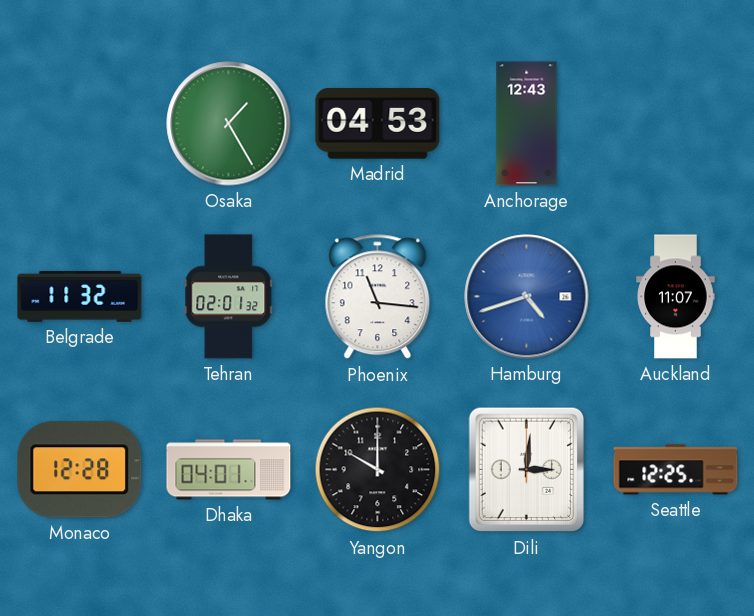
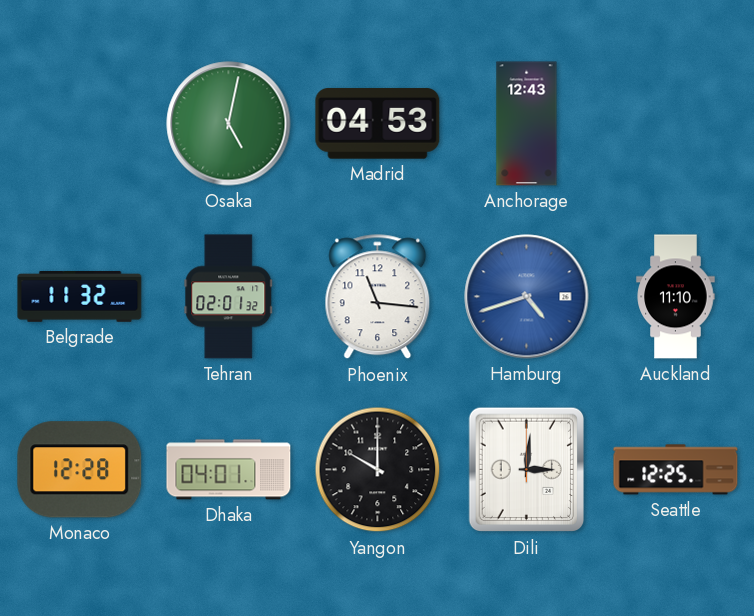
Osaka: 1:25 -> 5:02
Auckland: 11:07 -> 11:10
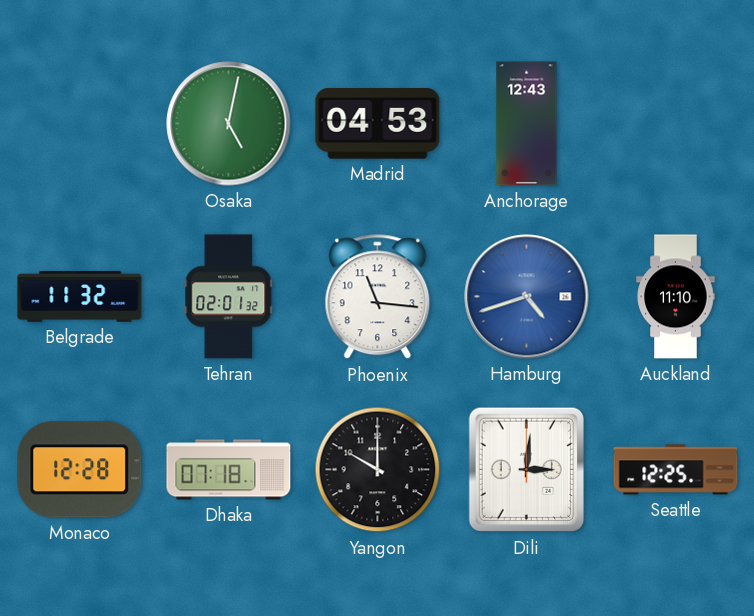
Dhaka: 04:01 -> 07:18
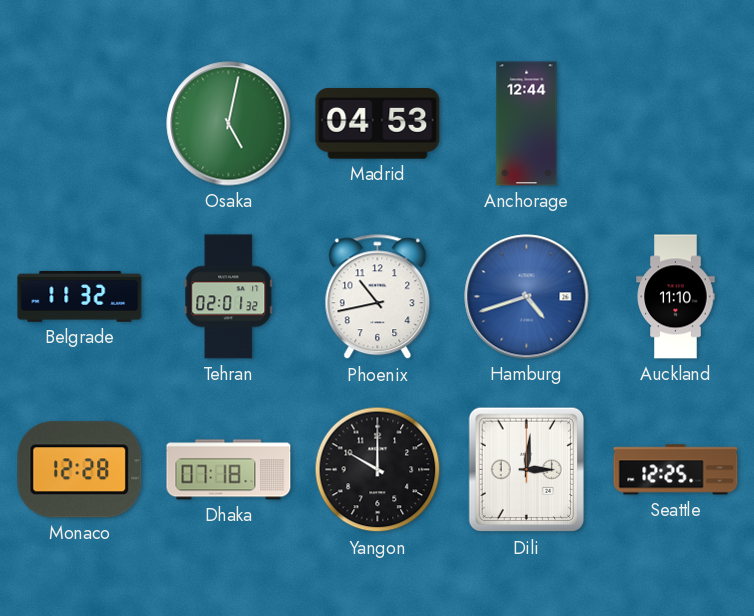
Anchorage: 12:43 -> 12:44
Phoenix: 11:16 -> 10:43
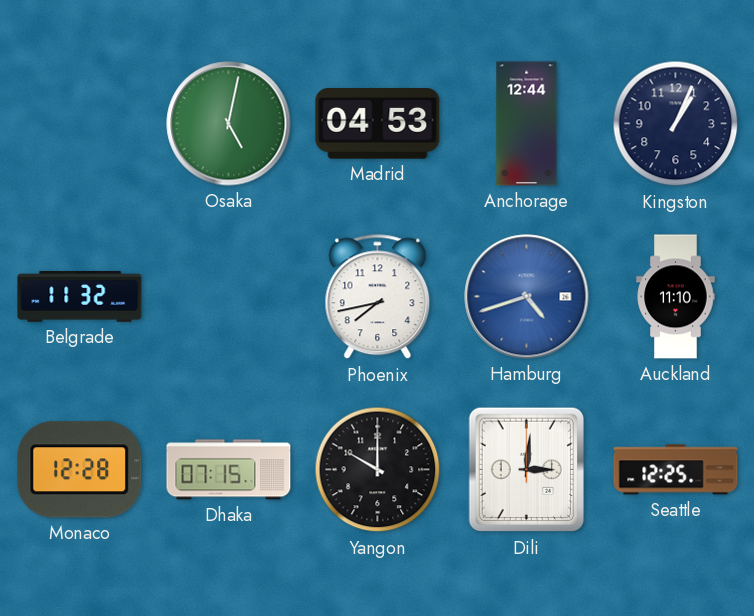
Kingston: none -> 1:04
Tehran: 02:01 -> none
Phoenix: 10:43 -> 7:43
Dhaka: 07:18 -> 07:15
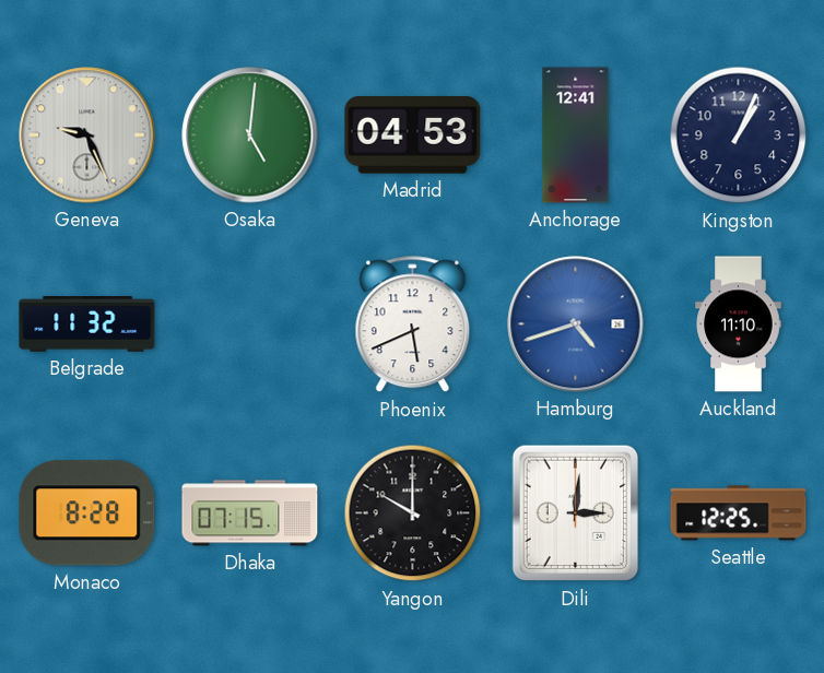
Geneva: none -> 9:26
Osaka: 5:02 -> 5:01
Anchorage: 12:44 -> 12:41
Phoenix: 7:43 -> 5:41
Monaco: 12:28 -> 8:28
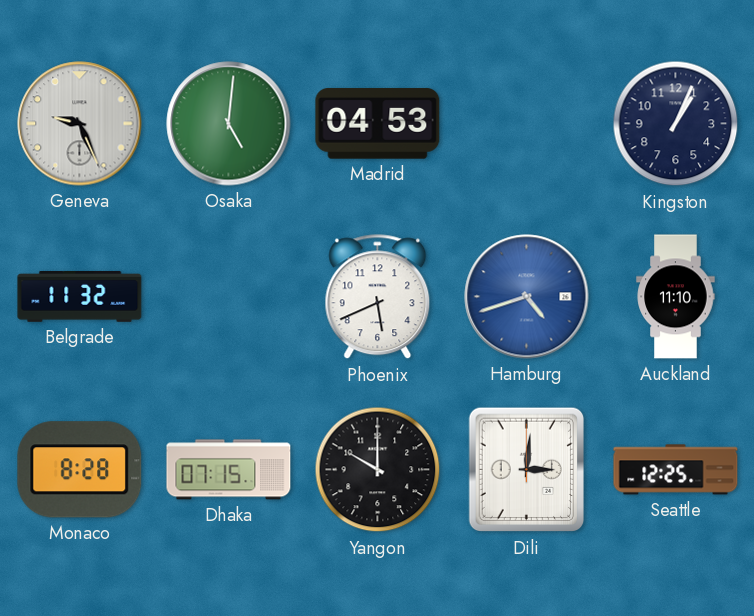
Anchorage: 12:41 -> none
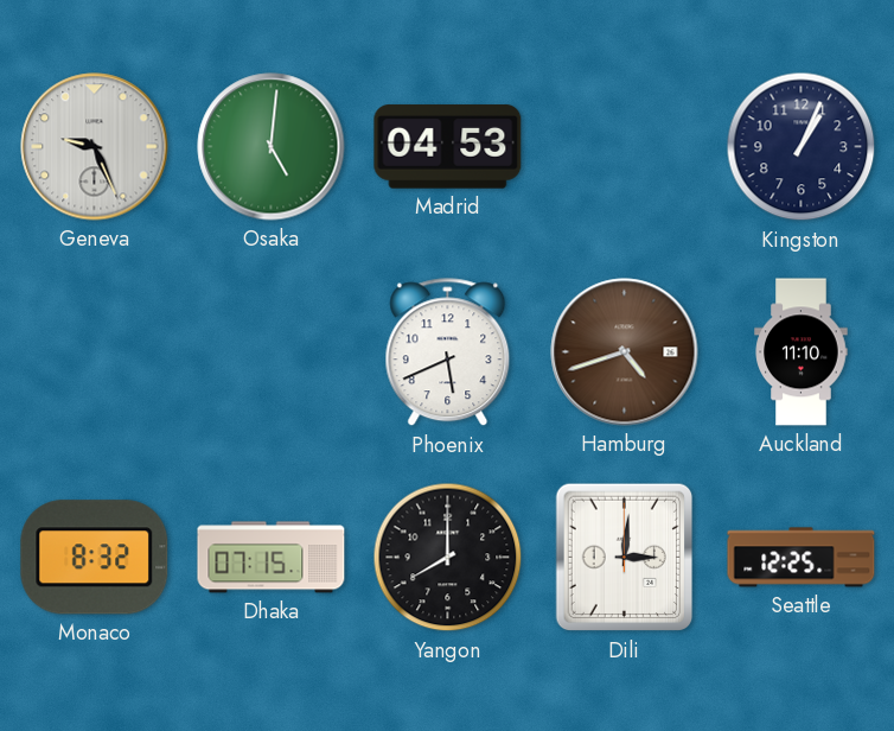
Belgrade: 11:32 -> none
Hamburg dial: blue -> brown
Monaco: 8:28 -> 8:32
Yangon: 10:00 -> 8:00
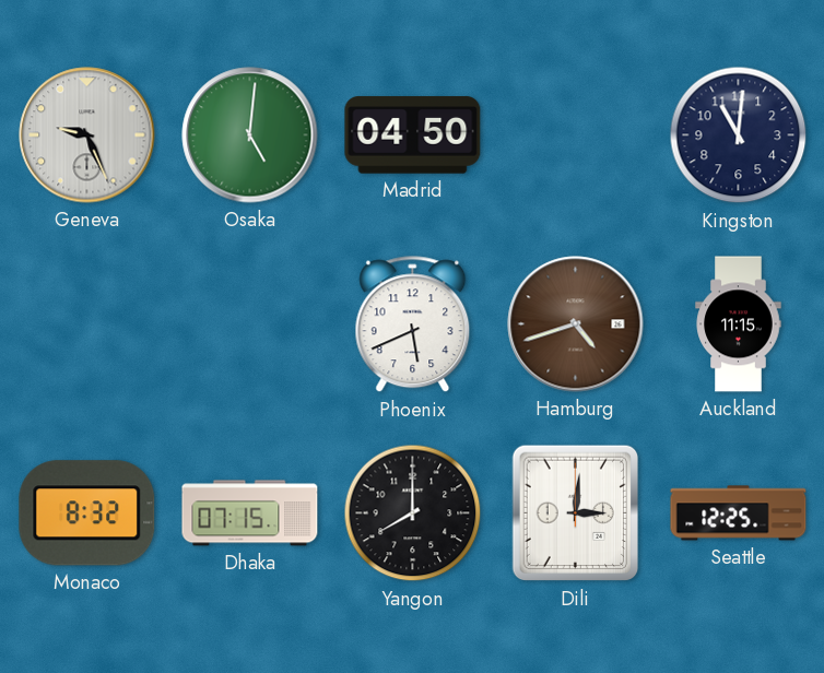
Madrid: 04:53 -> 04:50
Kingston: 1:04 -> 11:01
Auckland: 11:10 -> 11:15
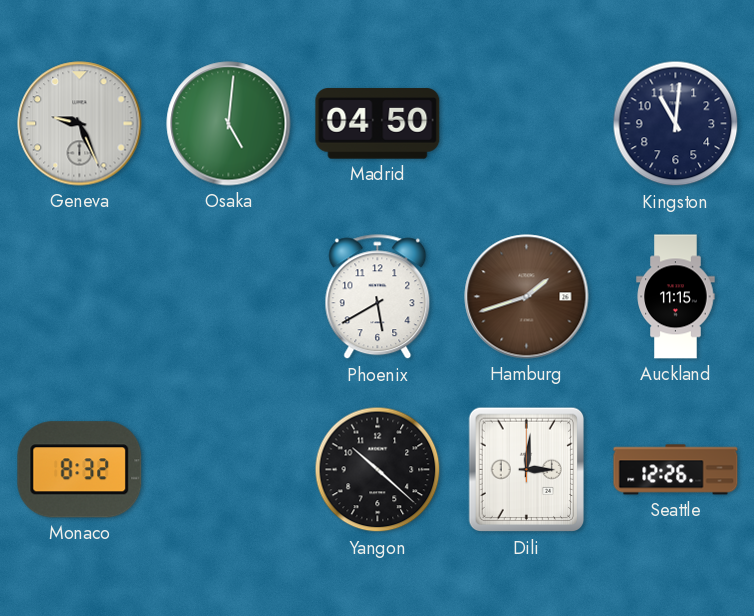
Phoenix: 5:41 -> 5:40
Hamburg: 4:42 -> 1:42
Dhaka: 07:15 -> none
Yangon: 8:00 -> 10:22
Seattle: 12:25 -> 12:26
